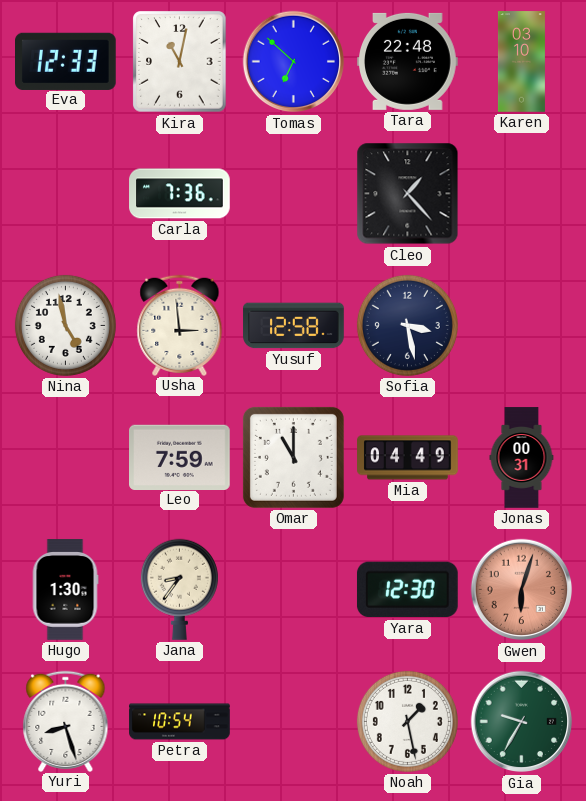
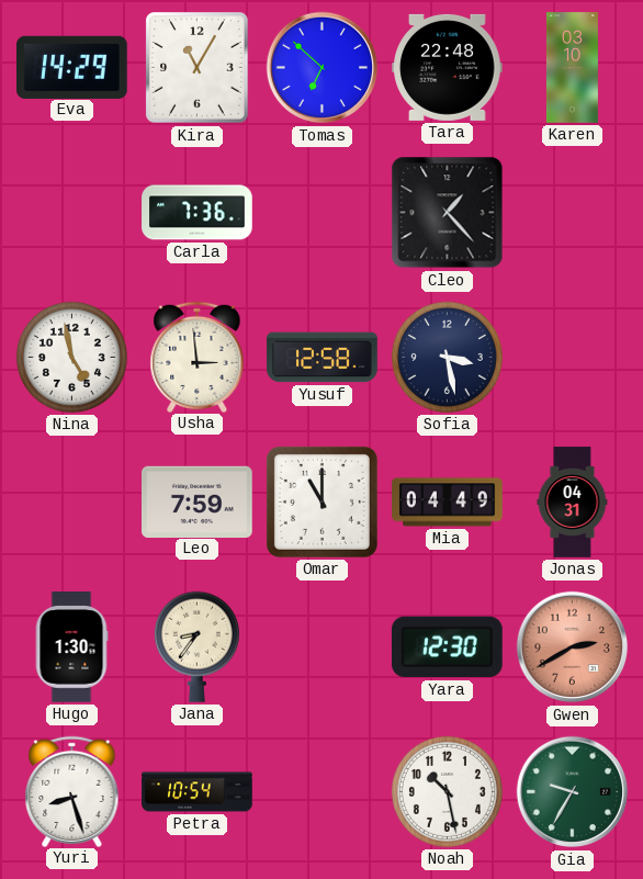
Eva: 12:33 -> 14:29
Kira: 11:02 -> 11:05
Jonas: 00:31 -> 04:31
Gwen: 6:03 -> 2:40
Noah: 1:28 -> 10:28
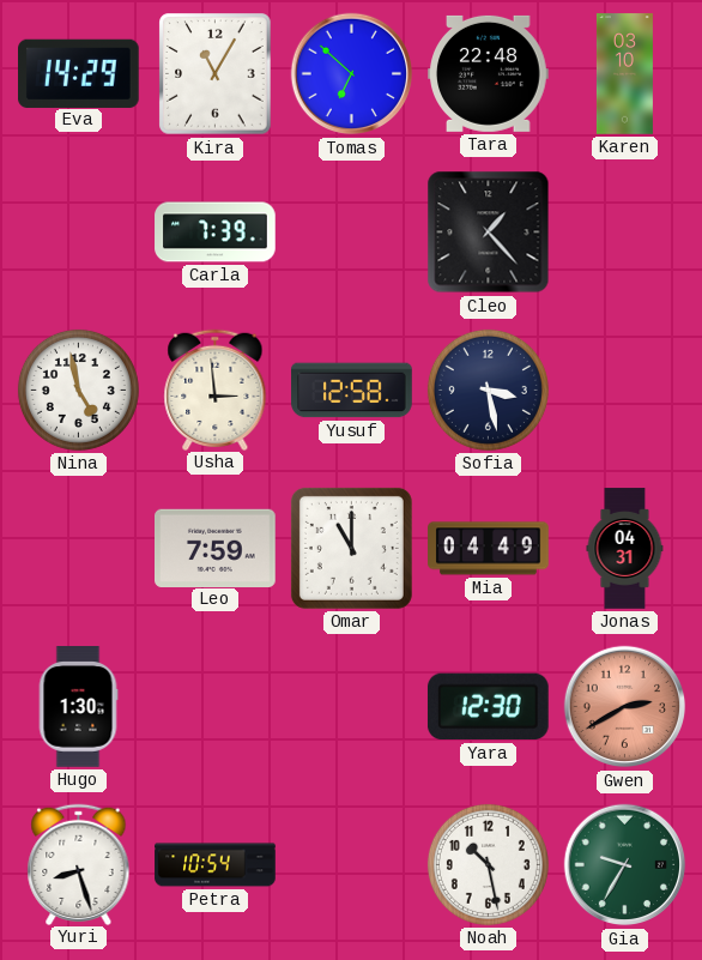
Carla: 7:36 -> 7:39
Jana: 8:36 -> none
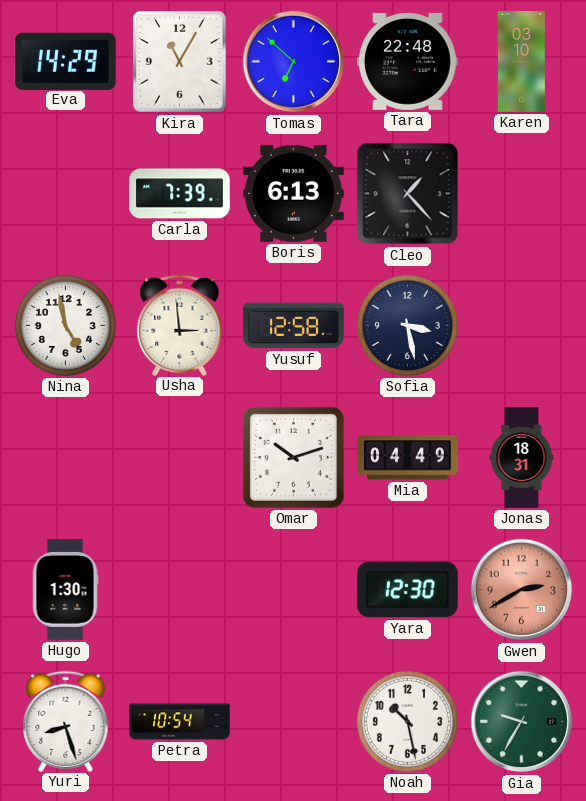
Boris: none -> 6:13
Leo: 7:59 -> none
Omar: 11:00 -> 10:12
Jonas: 04:31 -> 18:31
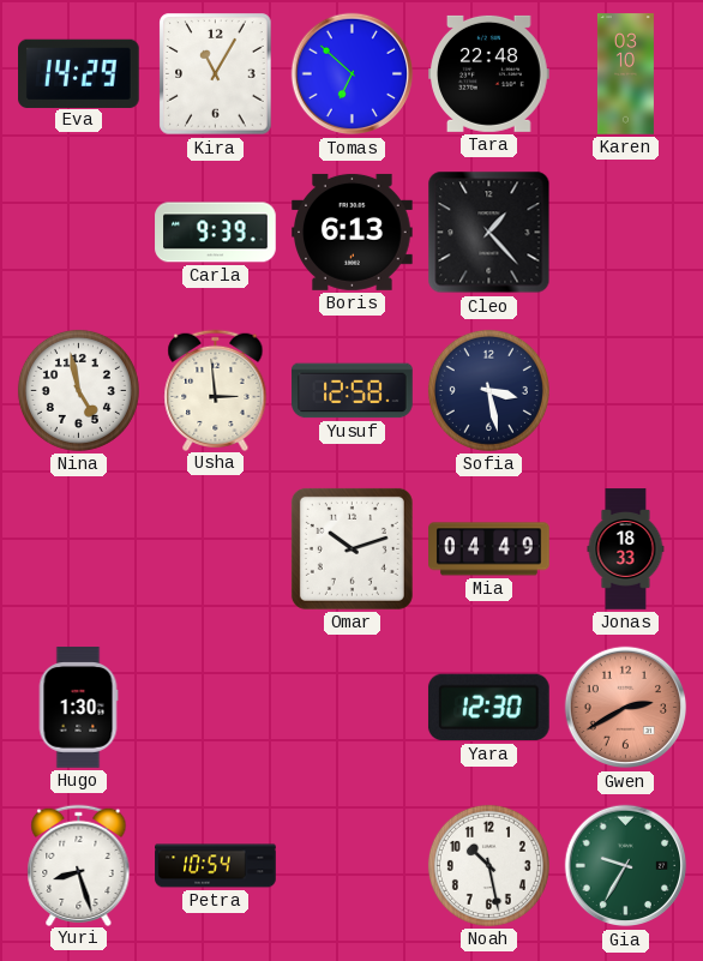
Carla: 7:39 -> 9:39
Jonas: 18:31 -> 18:33
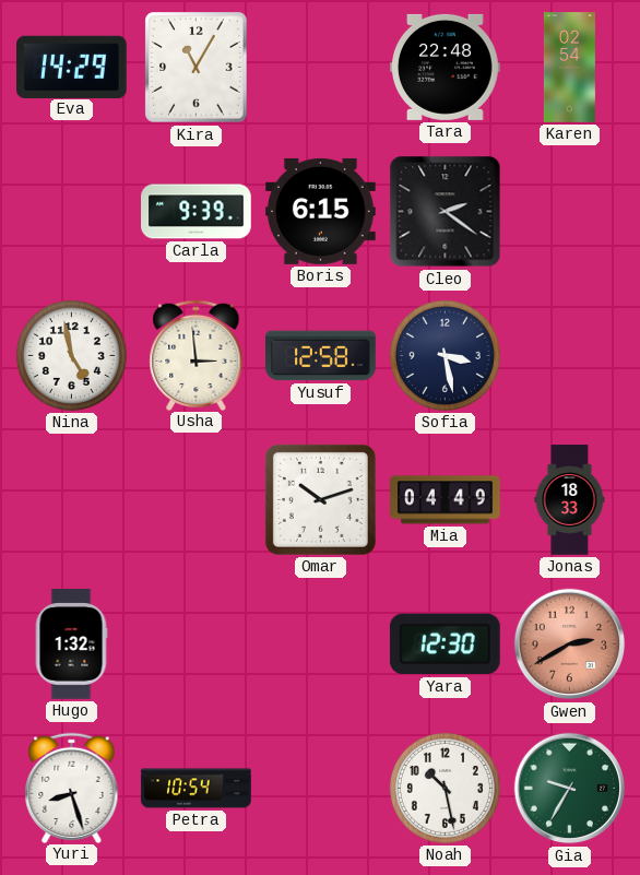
Tomas: 6:52 -> none
Karen: 03:10 -> 02:54
Boris: 6:13 -> 6:15
Cleo: 1:23 -> 2:21
Hugo: 1:30 -> 1:32
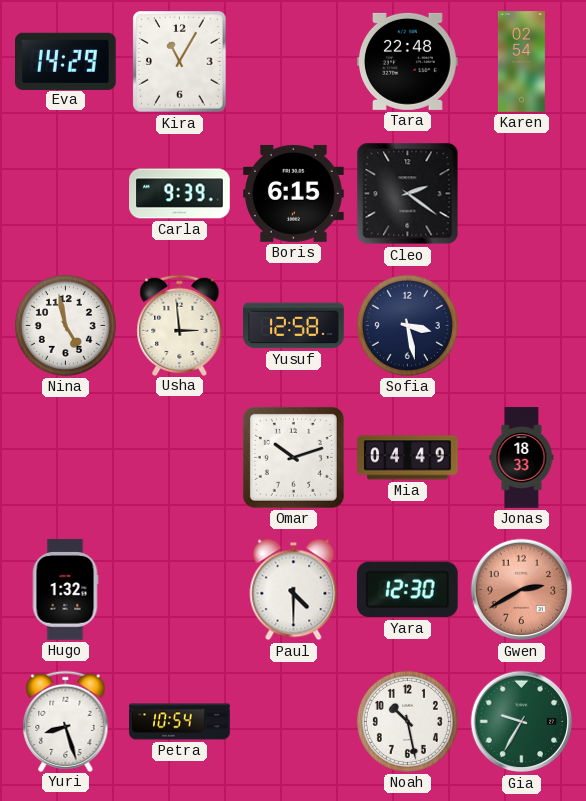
Paul: none -> 4:30
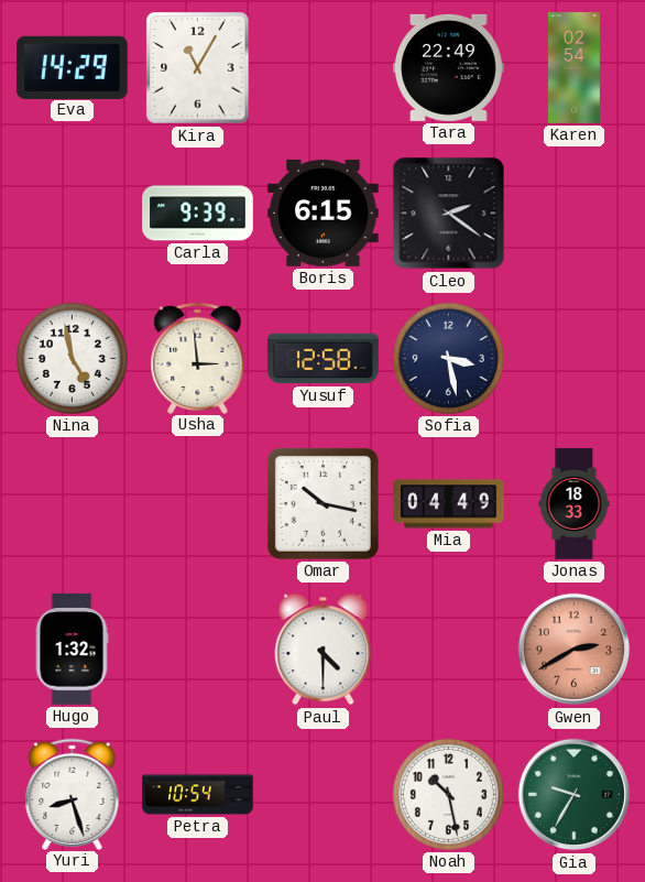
Tara: 22:48 -> 22:49
Omar: 10:12 -> 10:17
Yara: 12:30 -> none
